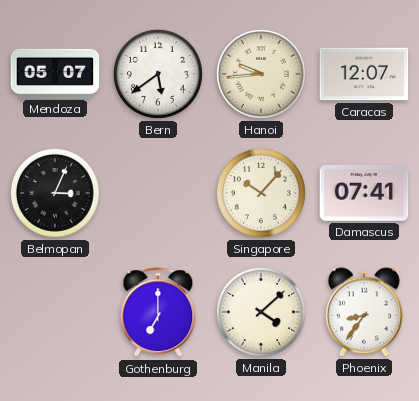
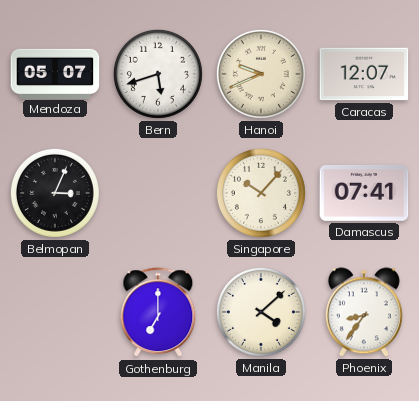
Bern: 5:39 -> 5:42
Hanoi: 9:44 -> 9:41
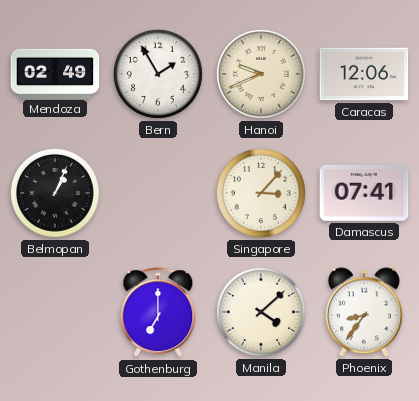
Mendoza: 05:07 -> 02:49
Bern: 5:42 -> 1:55
Caracas: 12:07 -> 12:06
Belmopan: 3:04 -> 1:04
Singapore: 10:07 -> 3:07
